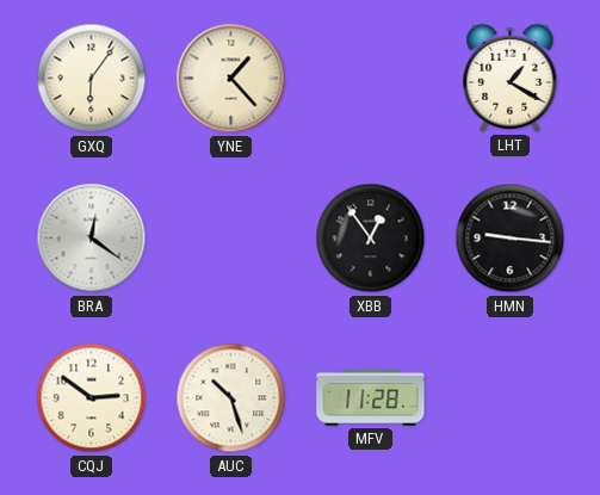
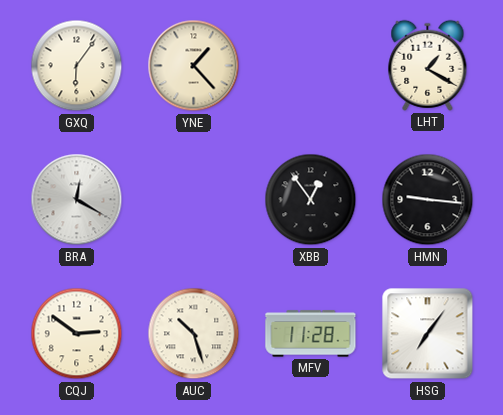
BRA: 12:21 -> 12:20
HSG: none -> 7:06
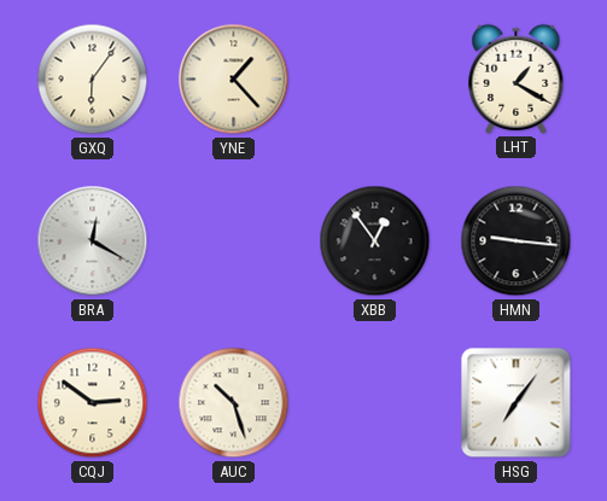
MFV: 11:28 -> none
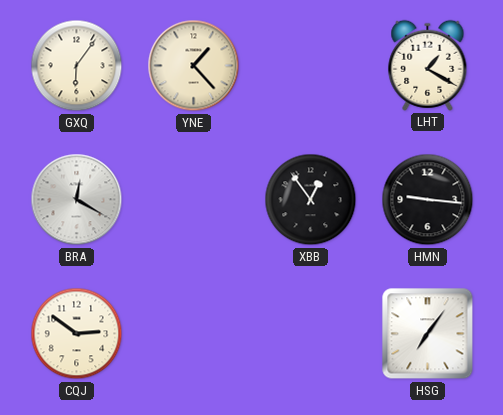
AUC: 10:27 -> none
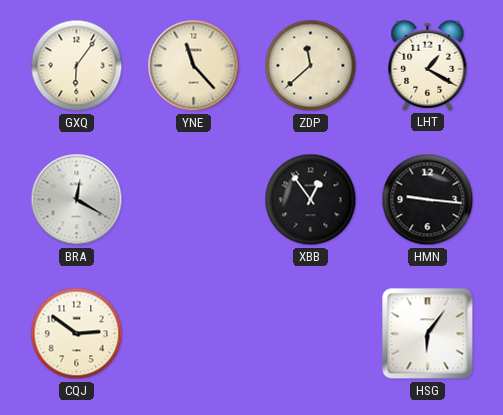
YNE: 1:23 -> 11:23
ZDP: none -> 11:38
HSG: 7:06 -> 6:06
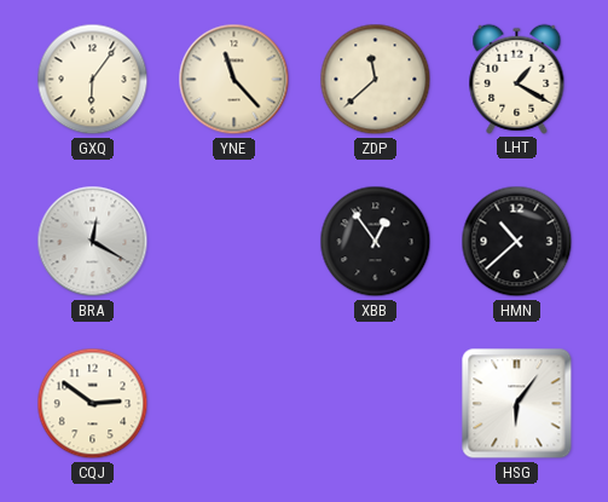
HMN: 9:16 -> 10:38
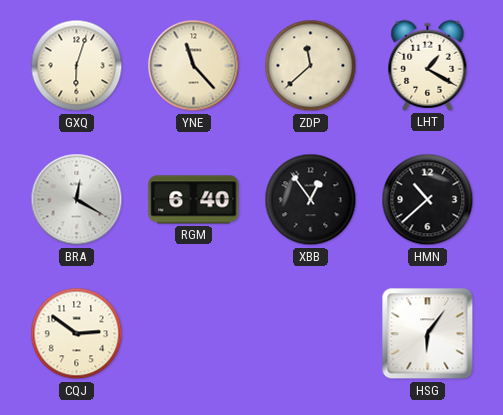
GXQ: 6:06 -> 6:03
RGM: none -> 6:40
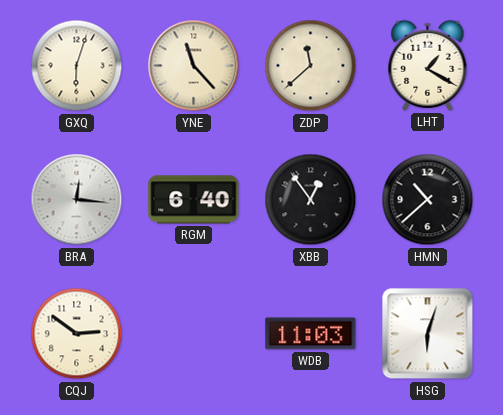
BRA: 12:20 -> 12:16
WDB: none -> 11:03
HSG: 6:06 -> 6:03
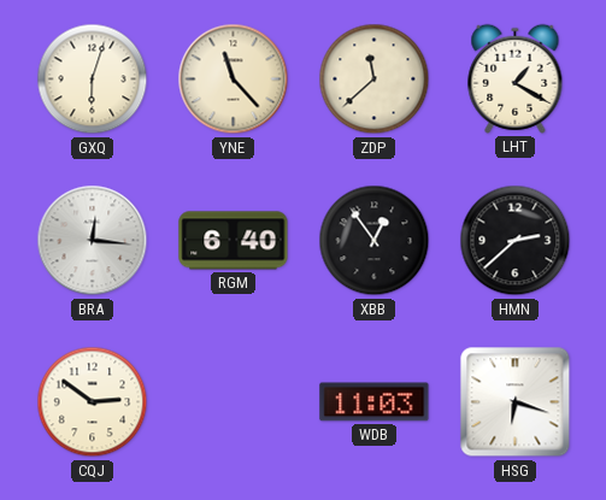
HMN: 10:38 -> 2:38
HSG: 6:03 -> 6:18
